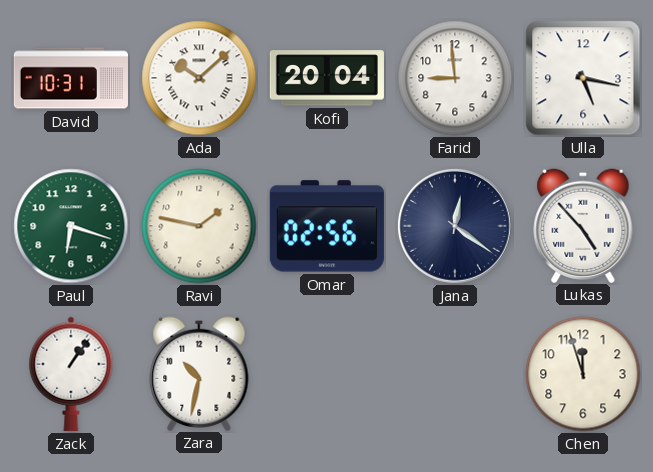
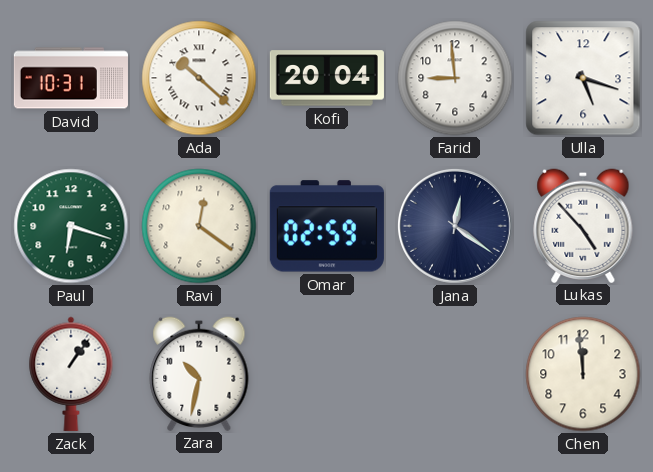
Ada: 10:08 -> 10:22
Ulla: 5:17 -> 5:18
Ravi: 1:47 -> 12:21
Omar: 02:56 -> 02:59
Chen: 11:57 -> 11:59
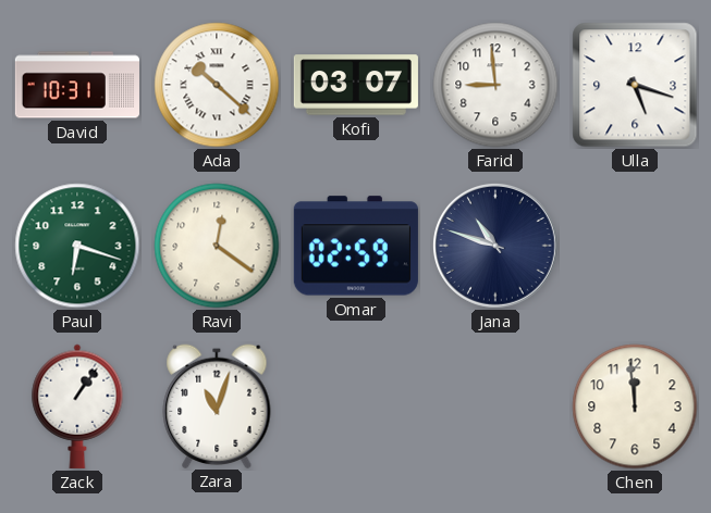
Kofi: 20:04 -> 03:07
Jana: 12:21 -> 10:48
Lukas: 4:53 -> none
Zara: 10:32 -> 11:03
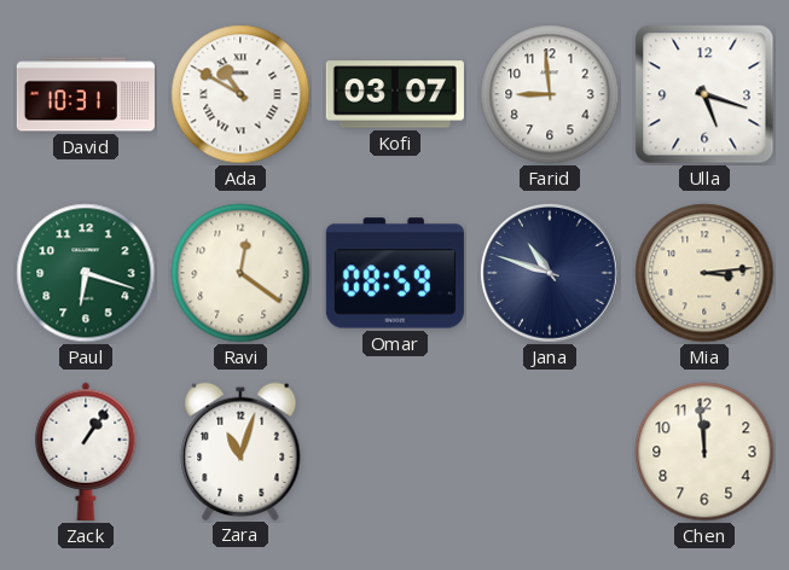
Ada: 10:22 -> 10:50
Omar: 02:59 -> 08:59
Mia: none -> 3:14
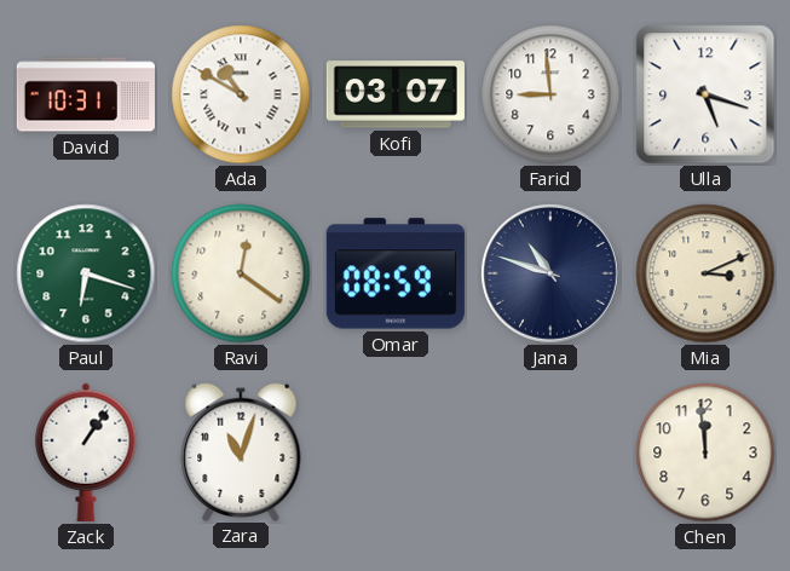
Mia: 3:14 -> 3:11
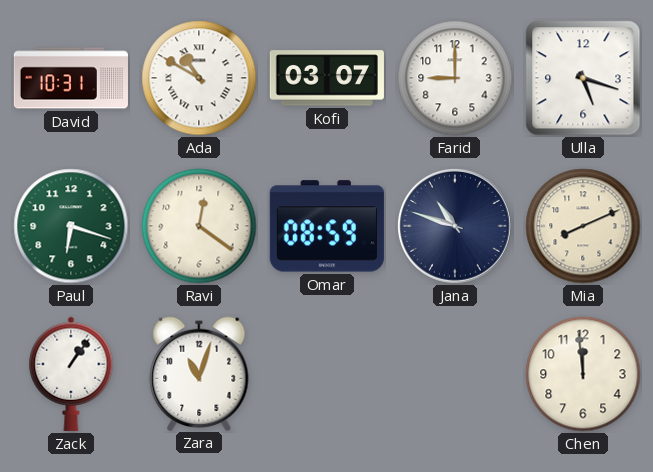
Farid: 8:59 -> 9:00
Mia: 3:11 -> 8:11
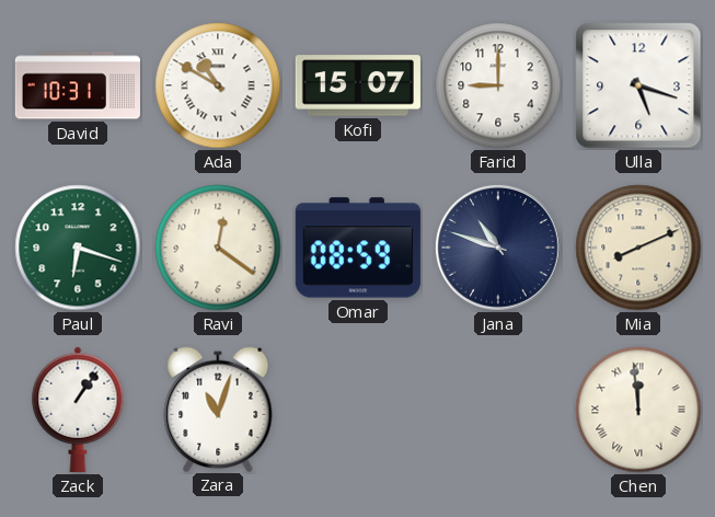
Kofi: 03:07 -> 15:07
Chen numerals: Arabic -> Roman
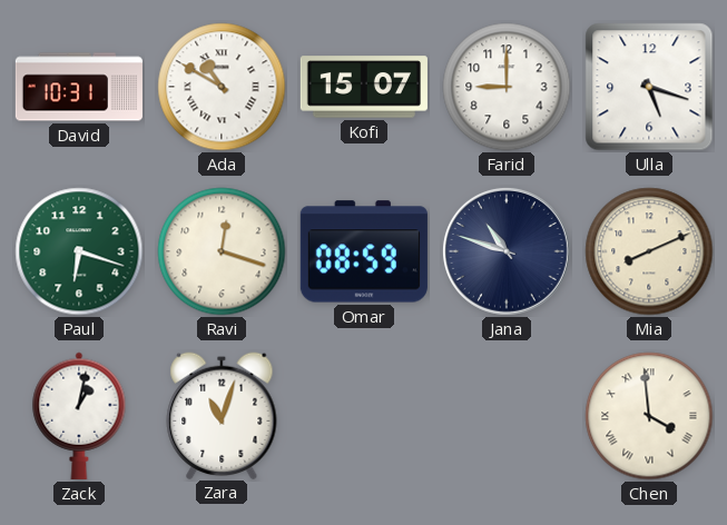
Ravi: 12:21 -> 12:18
Zack: 1:06 -> 1:02
Chen: 11:59 -> 3:59
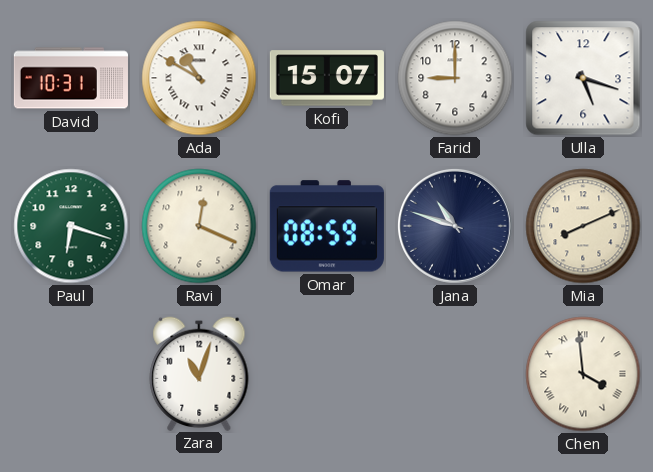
Ravi: 12:18 -> 12:19
Zack: 1:02 -> none
